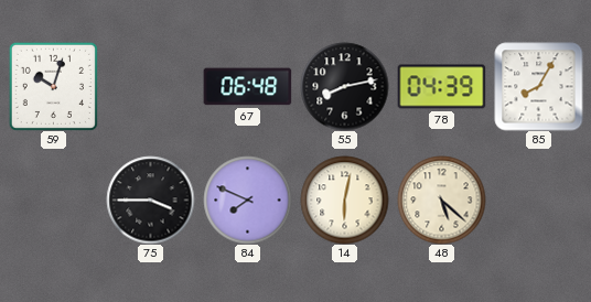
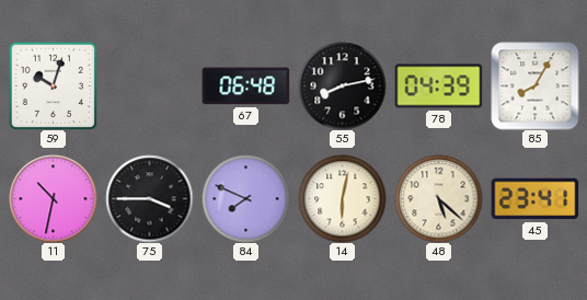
11: none -> 10:32
45: none -> 23:41
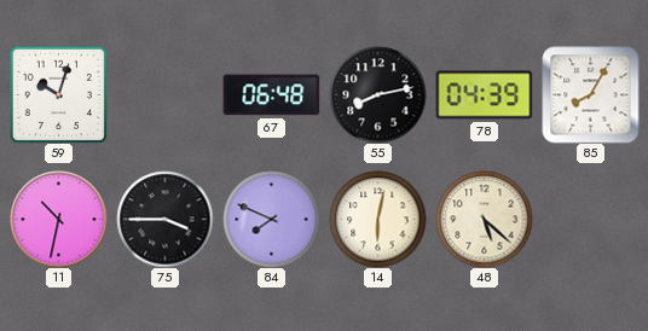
45: 23:41 -> none
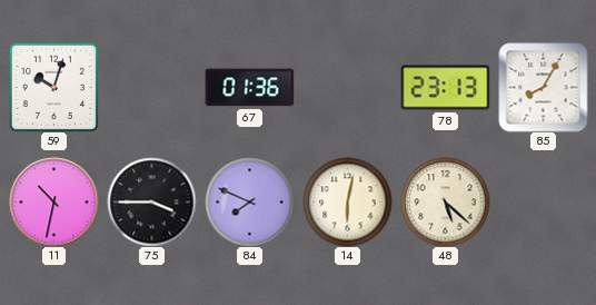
67: 06:48 -> 01:36
55: 8:13 -> none
78: 04:39 -> 23:13
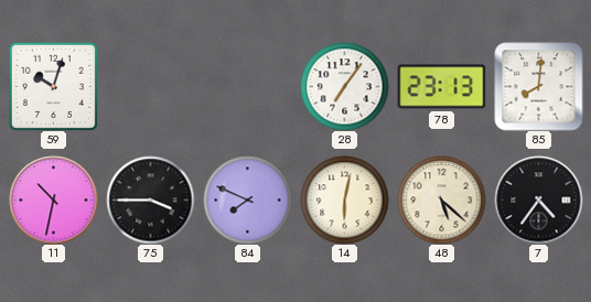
67: 01:36 -> none
28: none -> 7:06
85: 8:05 -> 8:01
7: none -> 4:36
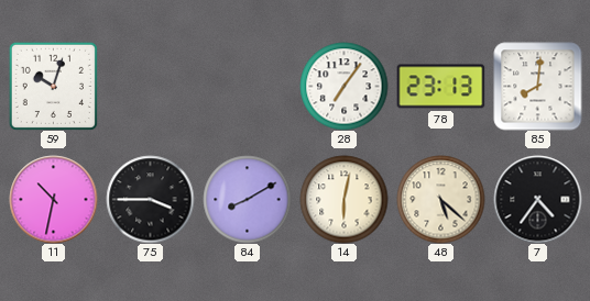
84: 7:49 -> 8:10
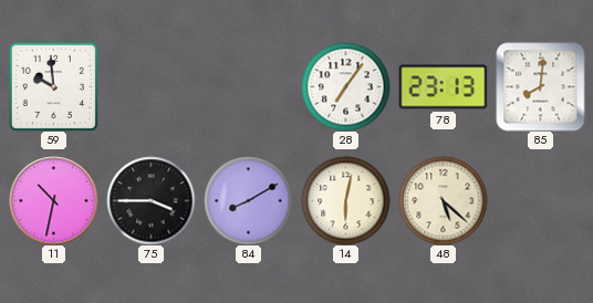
59: 10:03 -> 9:59
7: 4:36 -> none
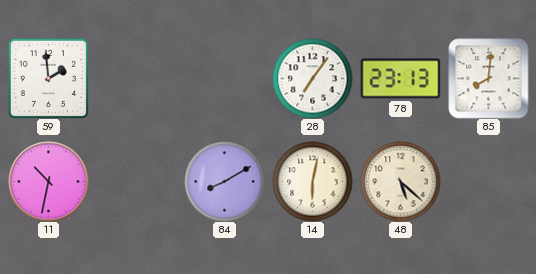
59: 9:59 -> 1:59
75: 3:45 -> none
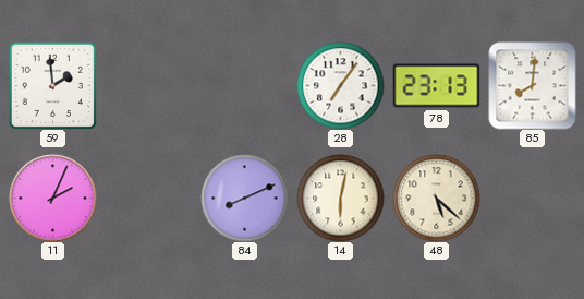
11: 10:32 -> 2:04
84: 8:10 -> 8:11
